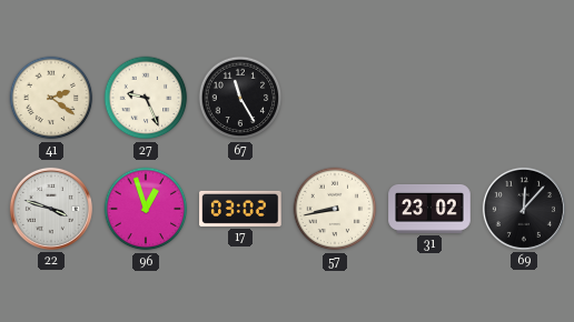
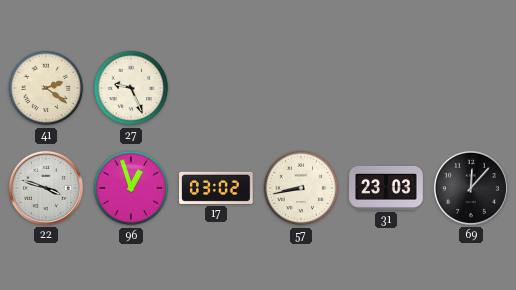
67: 11:25 -> none
31: 23:02 -> 23:03
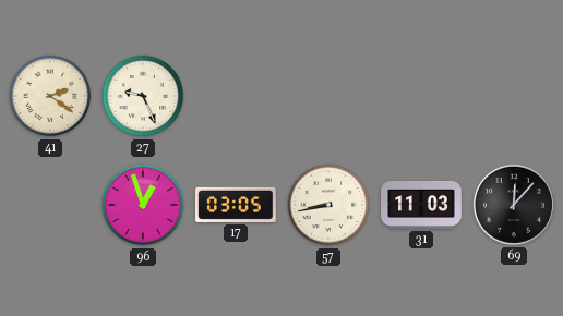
22: 3:48 -> none
17: 03:02 -> 03:05
31: 23:03 -> 11:03
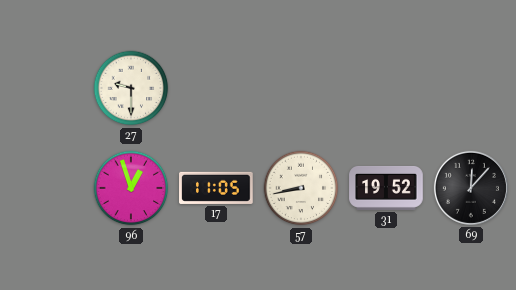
41: 2:21 -> none
27: 9:26 -> 9:30
17: 03:05 -> 11:05
31: 11:03 -> 19:52
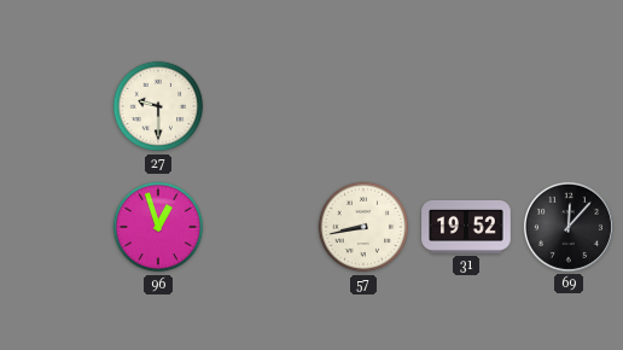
17: 11:05 -> none
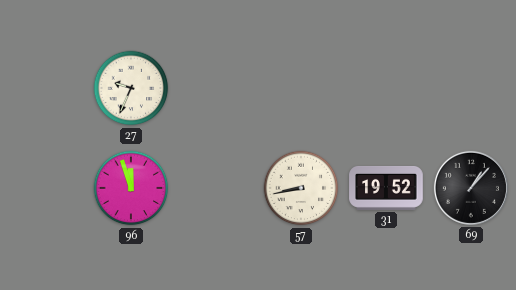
27: 9:30 -> 9:34
96: 12:57 -> 11:57
69: 12:07 -> 1:07
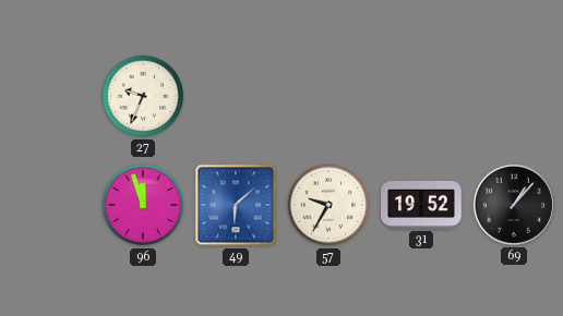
49: none -> 6:08
57: 8:43 -> 9:35
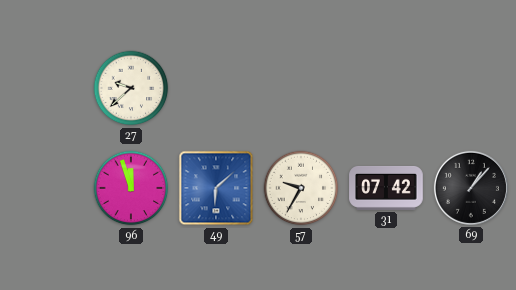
27: 9:34 -> 9:38
31: 19:52 -> 07:42
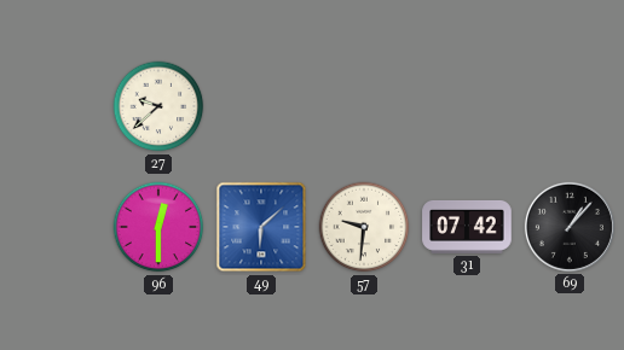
96: 11:57 -> 12:30
57: 9:35 -> 9:31
